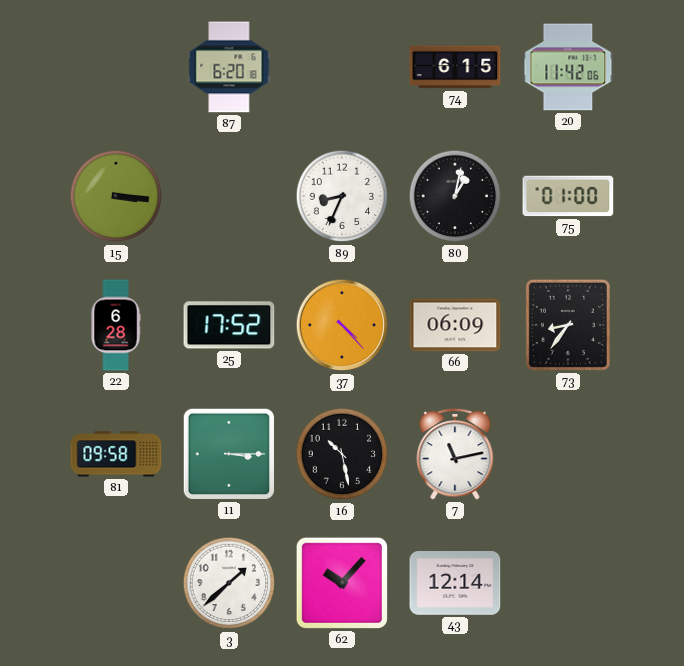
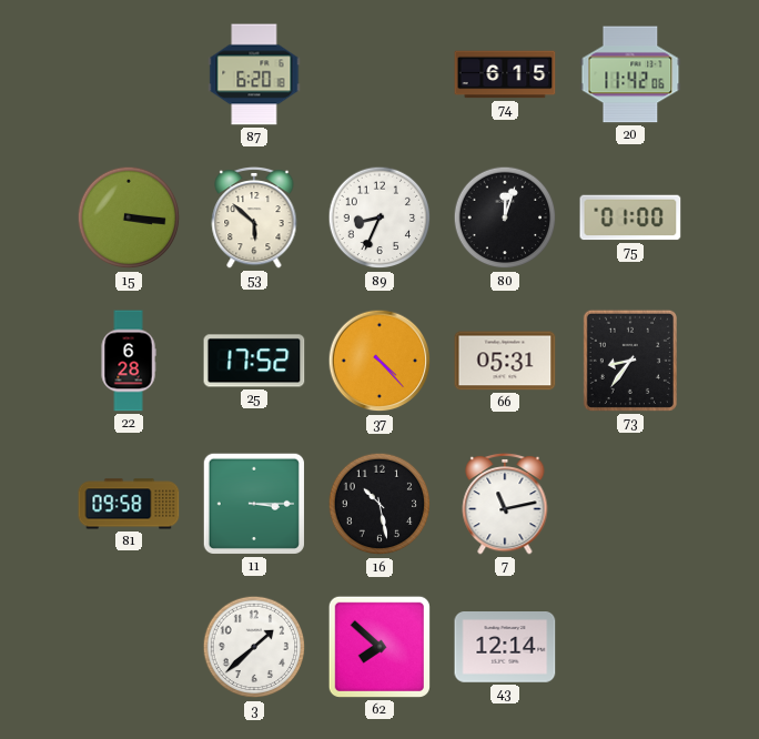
53: none -> 5:52
80: 1:02 -> 12:03
66: 06:09 -> 05:31
62: 10:07 -> 7:52
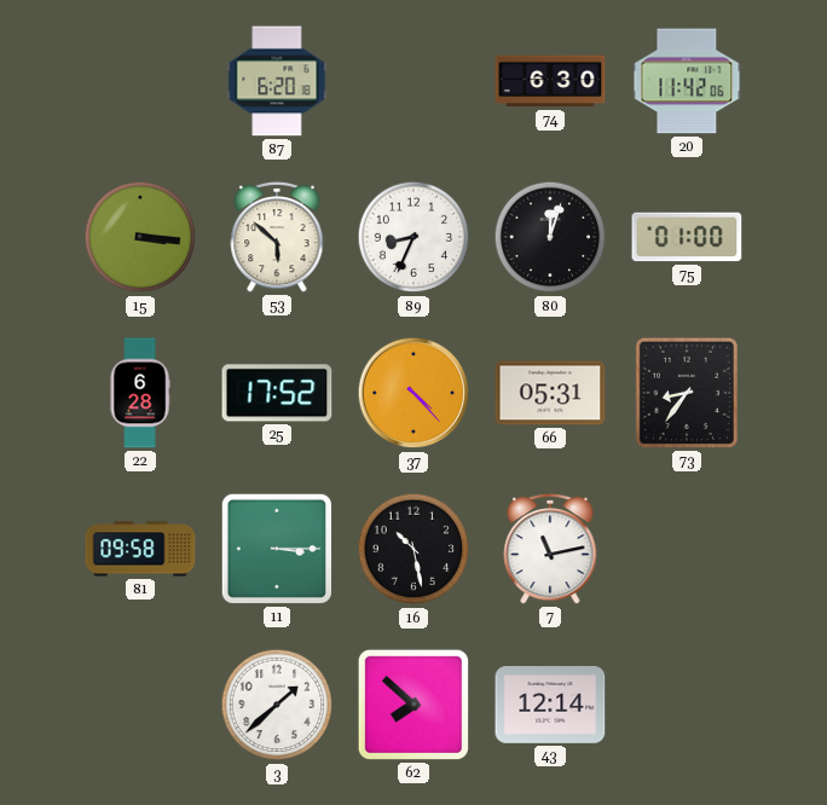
74: 6:15 -> 6:30
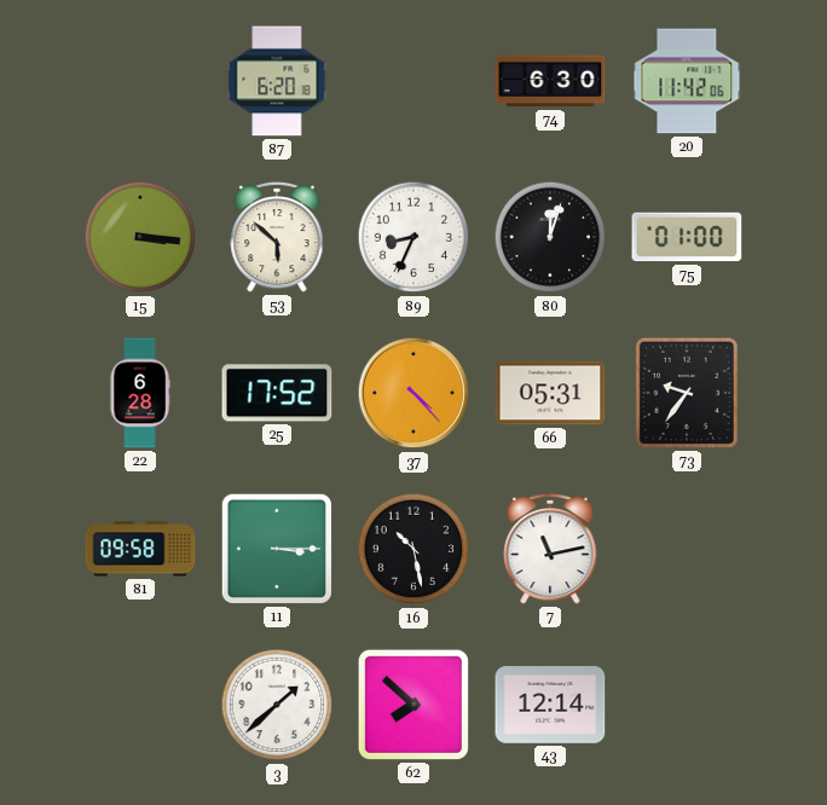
73: 8:36 -> 9:36
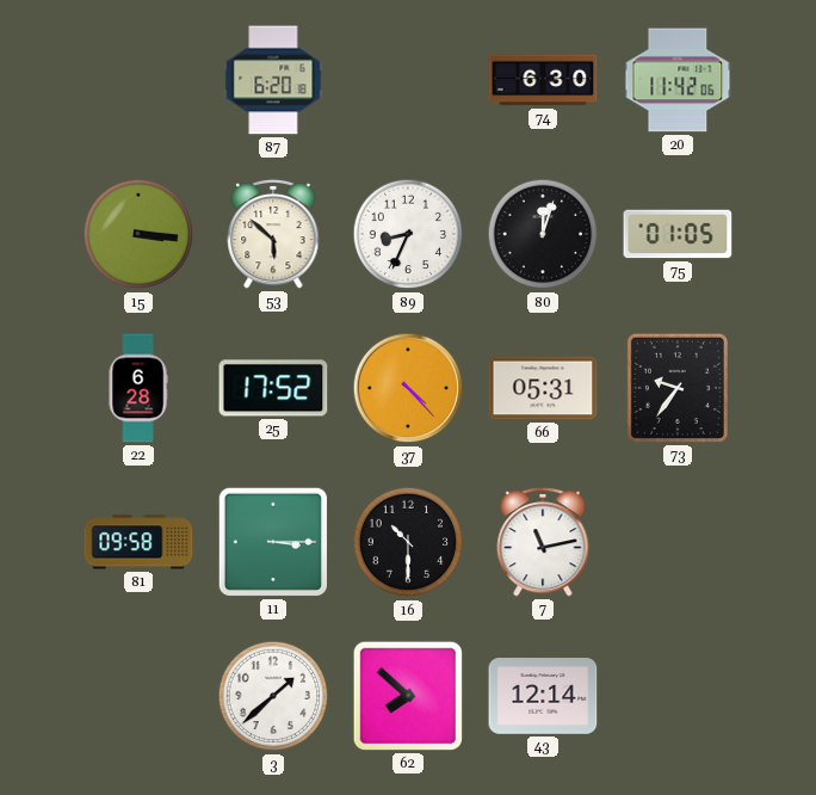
75: 01:00 -> 01:05
16: 10:28 -> 10:30
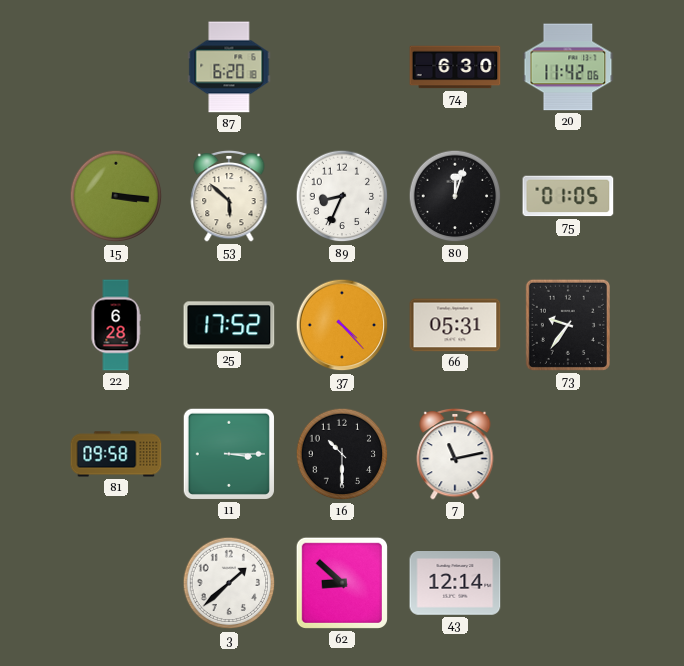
62: 7:52 -> 8:52
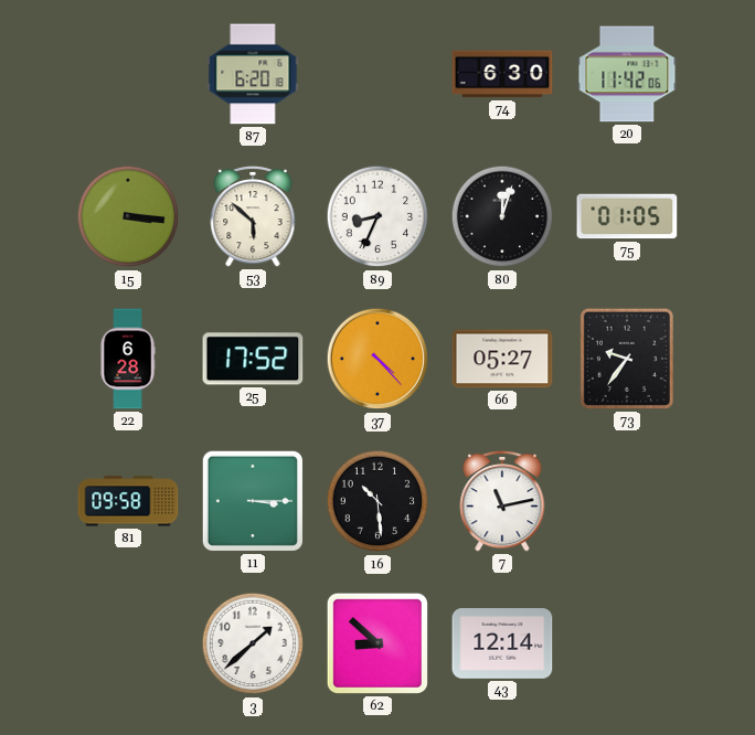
66: 05:31 -> 05:27
16: 10:30 -> 10:29
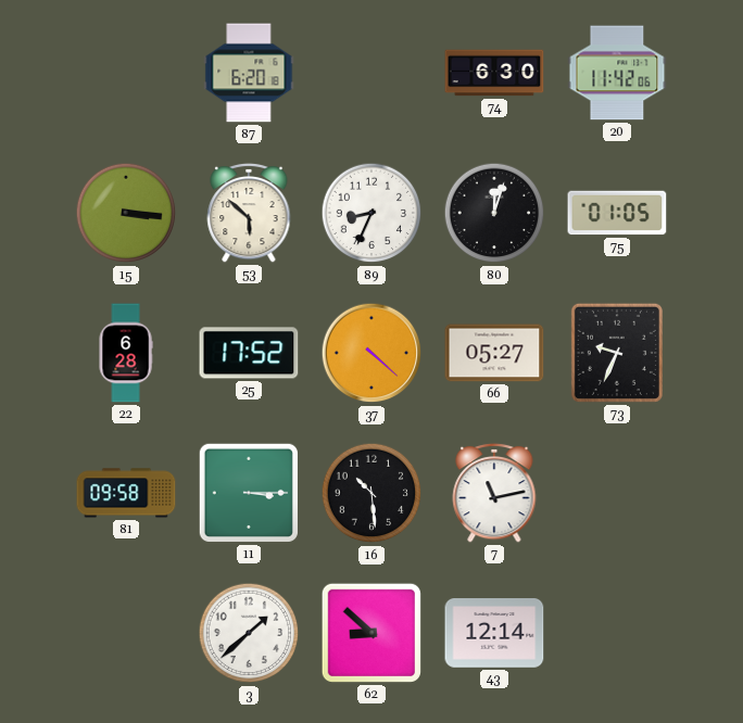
37: 4:23 -> 4:22
73: 9:36 -> 9:34
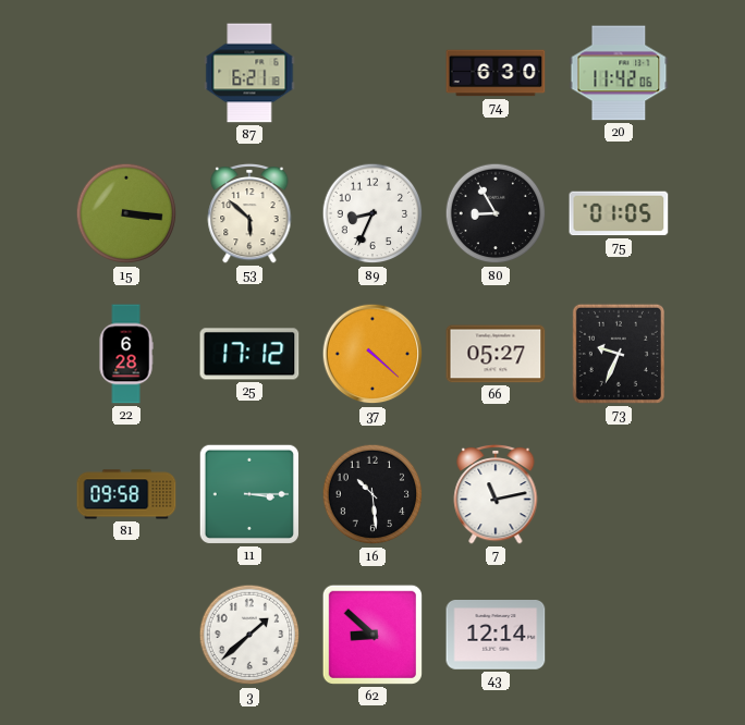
87: 6:20 -> 6:21
80: 12:03 -> 8:55
25: 17:52 -> 17:12
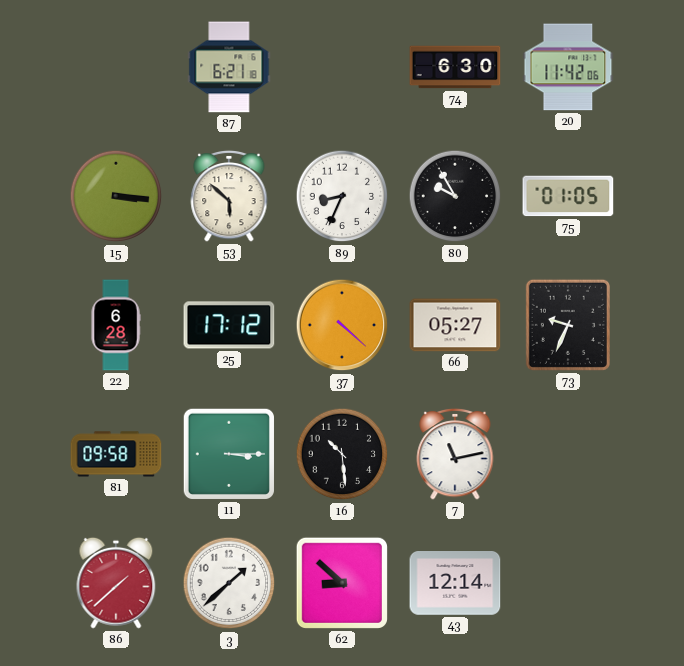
80: 8:55 -> 9:55
86: none -> 1:38
